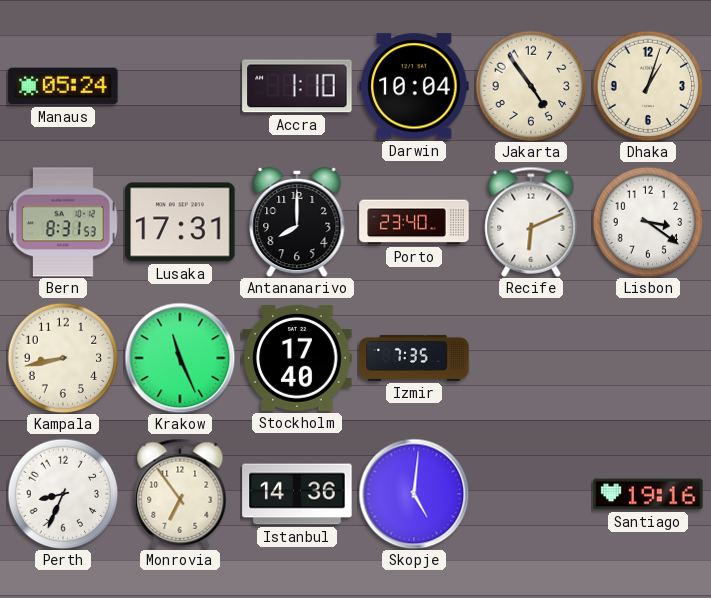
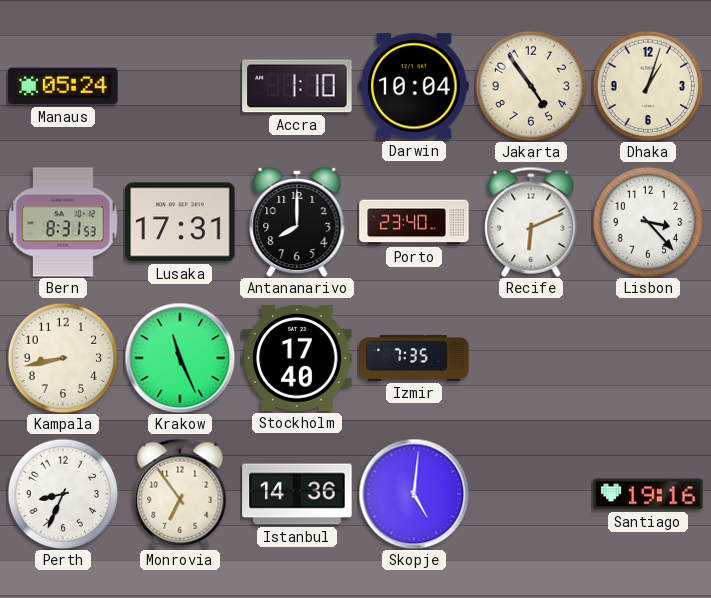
Lisbon: 3:21 -> 3:23
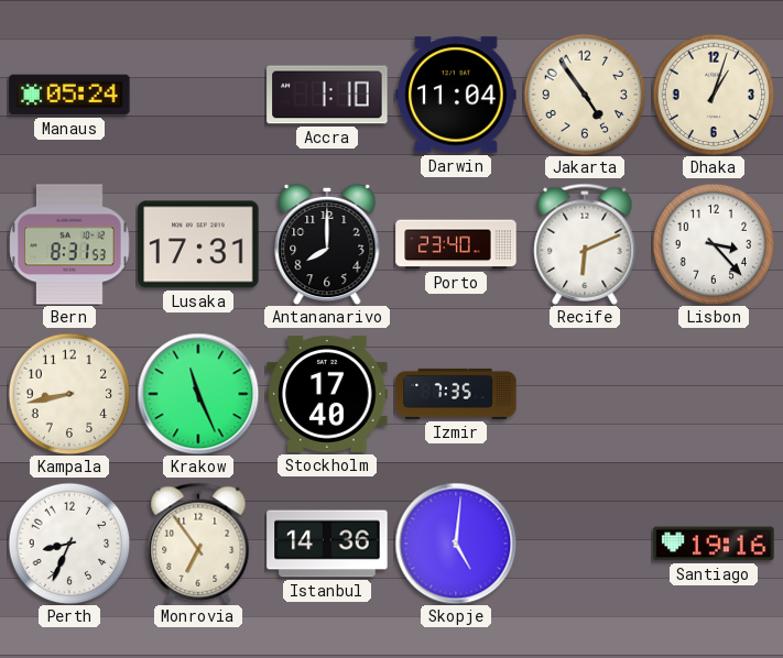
Darwin: 10:04 -> 11:04
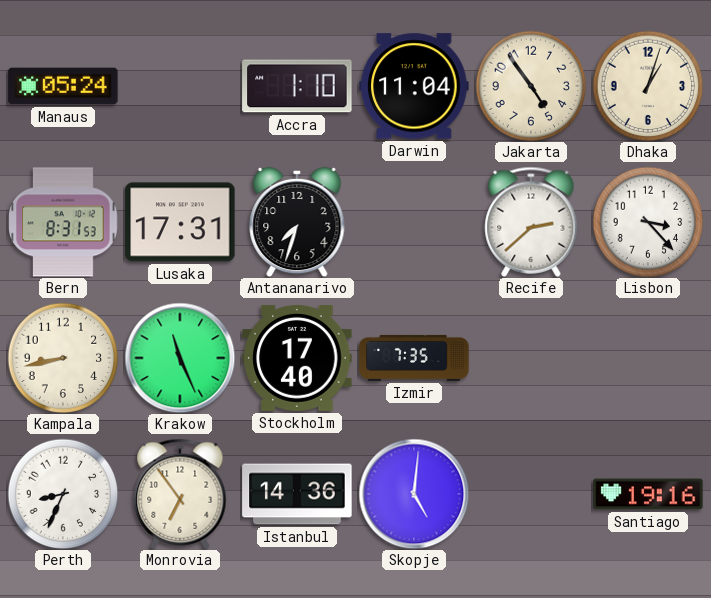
Antananarivo: 8:00 -> 7:33
Porto: 23:40 -> none
Recife: 6:11 -> 2:38
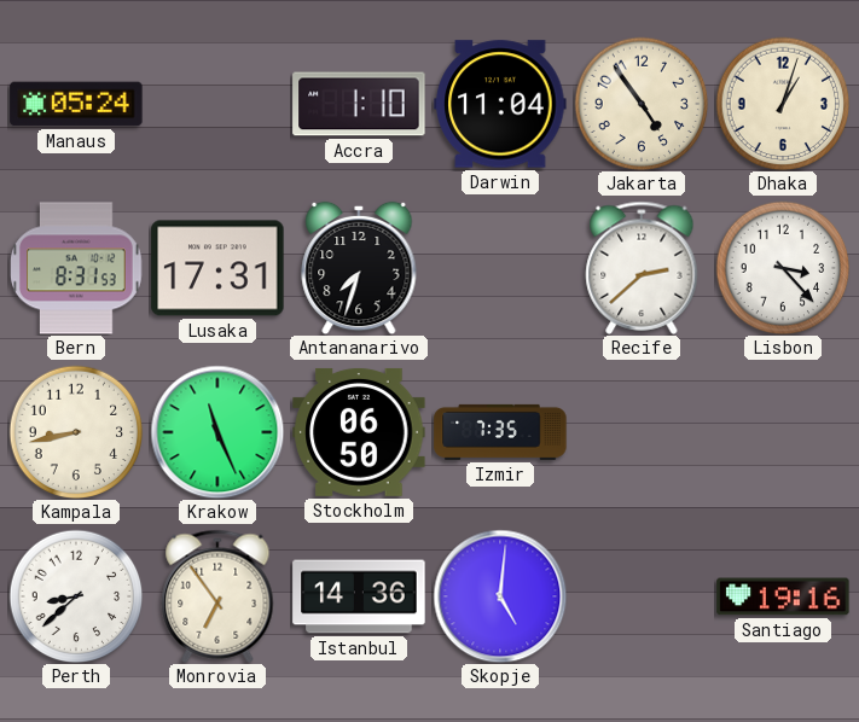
Stockholm: 17:40 -> 06:50
Perth: 8:34 -> 8:38
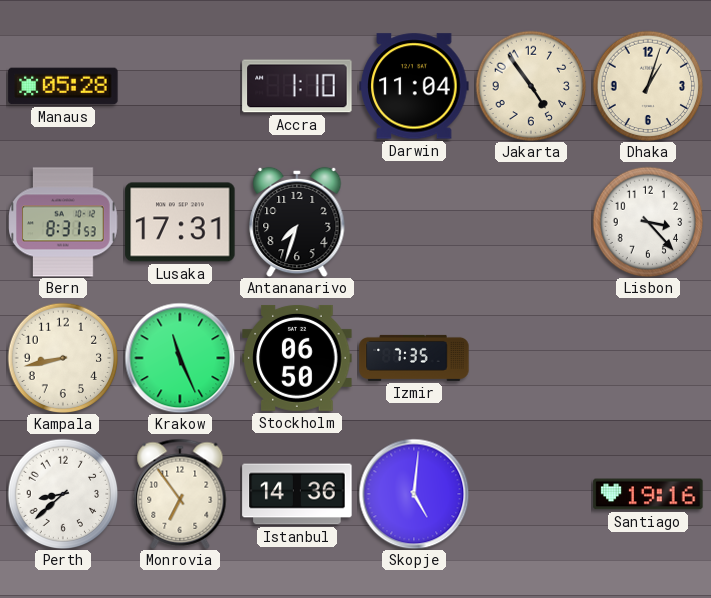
Manaus: 05:24 -> 05:28
Recife: 2:38 -> none
